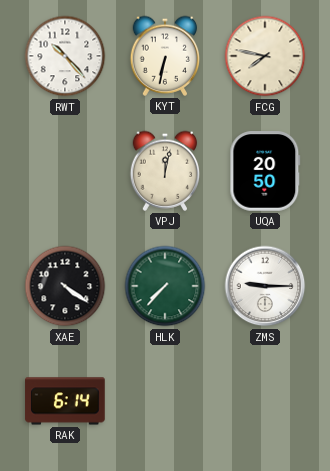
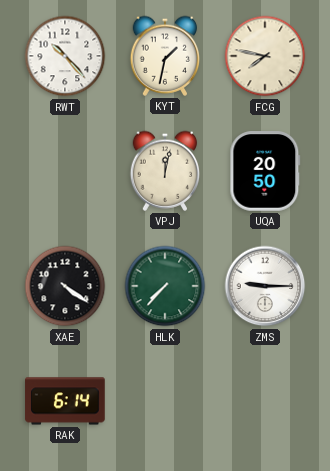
KYT: 6:32 -> 1:32
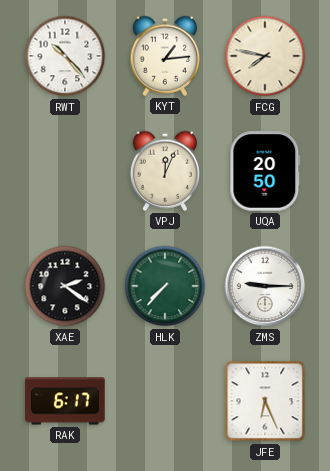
KYT: 1:32 -> 1:14
VPJ: 12:02 -> 12:04
XAE: 4:21 -> 2:21
RAK: 6:14 -> 6:17
JFE: none -> 6:26
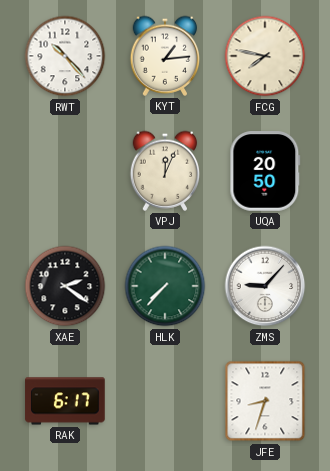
ZMS: 9:15 -> 9:07
JFE: 6:26 -> 8:33
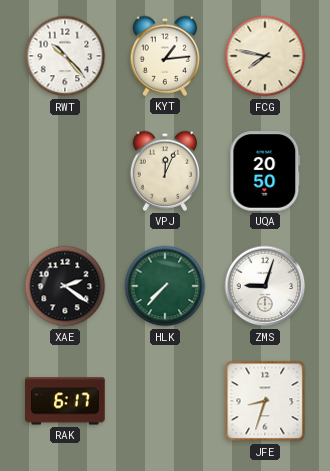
ZMS: 9:07 -> 9:03
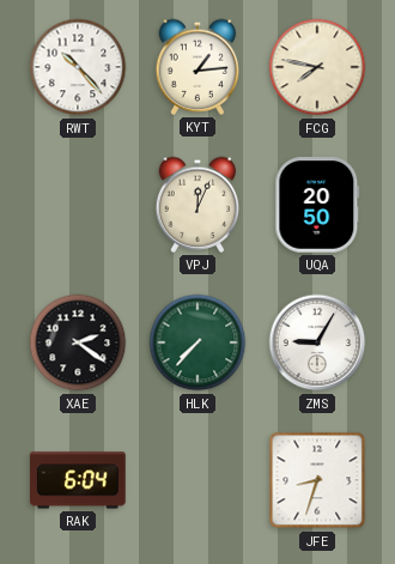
ZMS: 9:03 -> 9:05
RAK: 6:17 -> 6:04
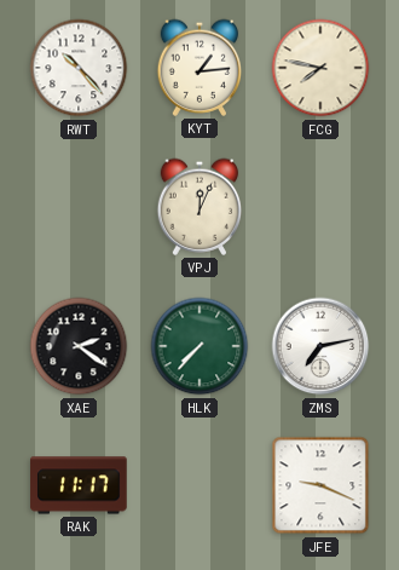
UQA: 20:50 -> none
ZMS: 9:05 -> 7:13
RAK: 6:04 -> 11:17
JFE: 8:33 -> 9:19
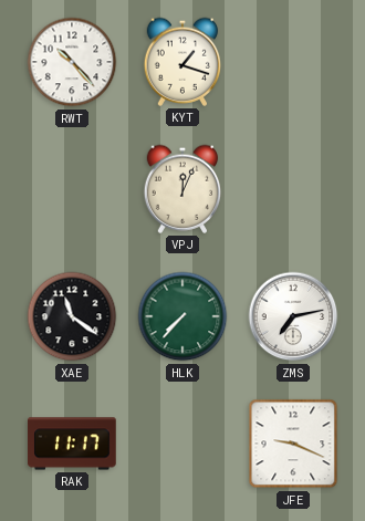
KYT: 1:14 -> 1:18
FCG: 7:47 -> none
XAE: 2:21 -> 11:21
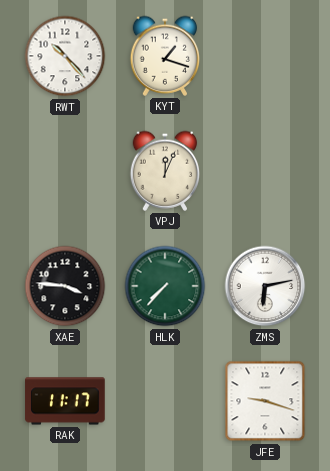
XAE: 11:21 -> 3:46
ZMS: 7:13 -> 6:13
JFE: 9:19 -> 9:18
